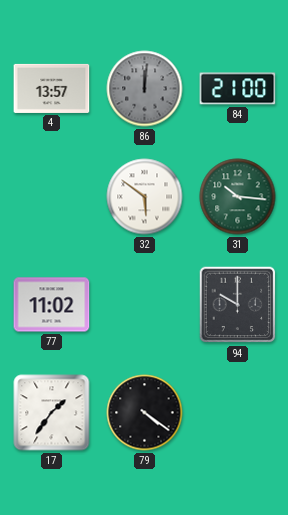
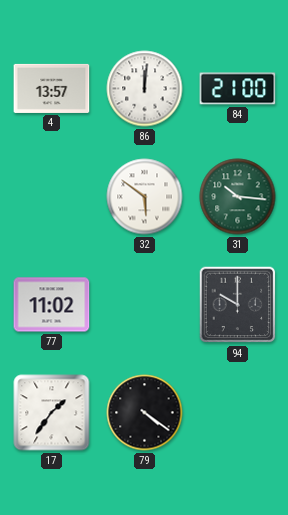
86 dial: grey -> white
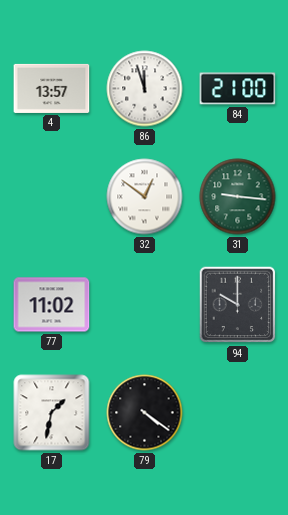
86: 12:01 -> 11:57
32: 5:51 -> 12:51
31: 10:16 -> 9:16
17: 1:36 -> 1:32
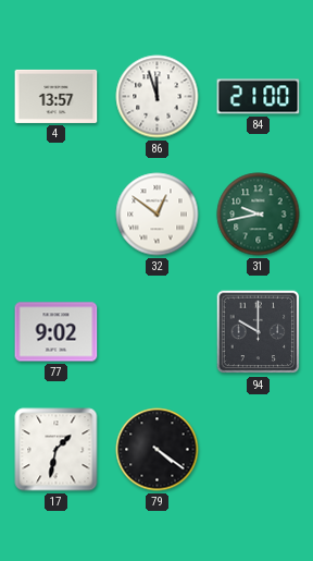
31: 9:16 -> 9:43
77: 11:02 -> 9:02
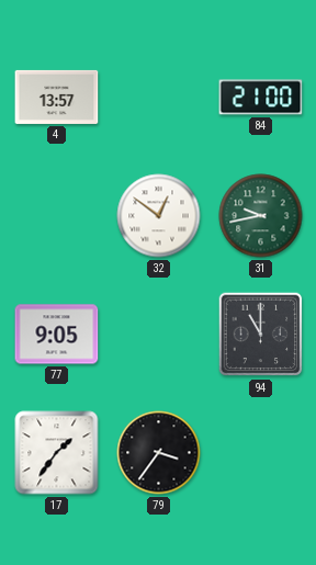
86: 11:57 -> none
77: 9:02 -> 9:05
94: 10:00 -> 11:00
17: 1:32 -> 1:36
79: 4:21 -> 3:36
